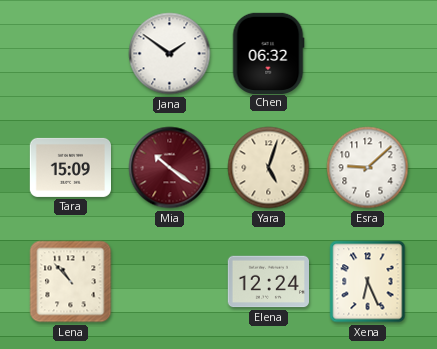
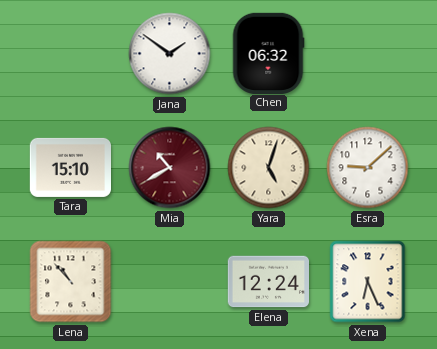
Tara: 15:09 -> 15:10
Mia: 10:21 -> 10:40
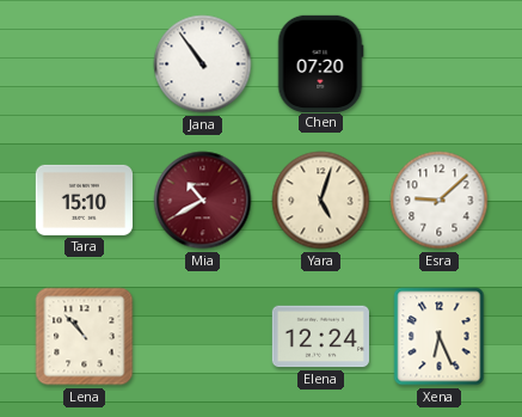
Jana: 1:51 -> 10:54
Chen: 06:32 -> 07:20
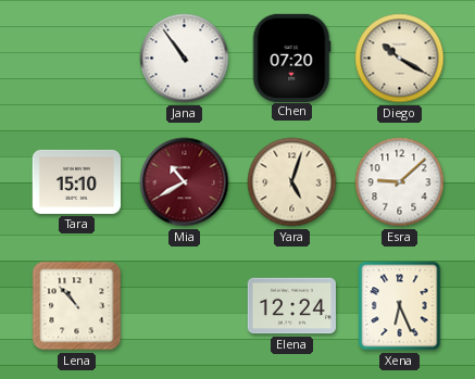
Diego: none -> 10:20
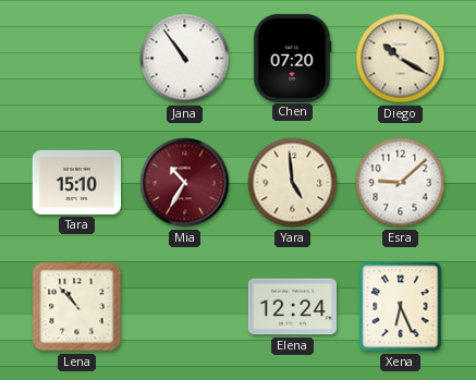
Mia: 10:40 -> 10:35
Yara: 5:03 -> 4:59
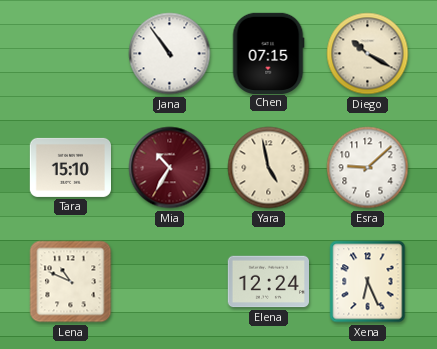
Chen: 07:20 -> 07:15
Yara: 4:59 -> 4:58
Lena: 10:53 -> 10:49
